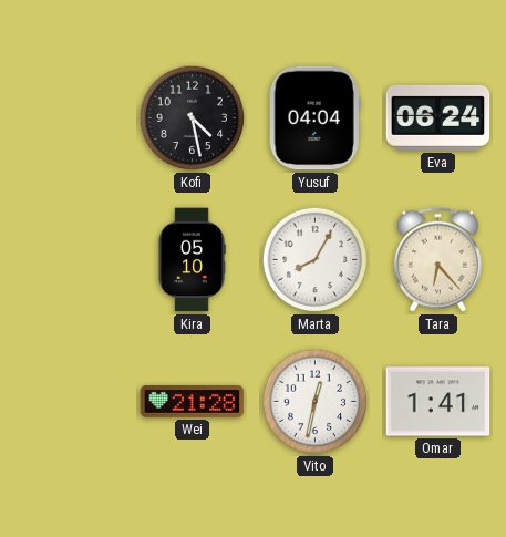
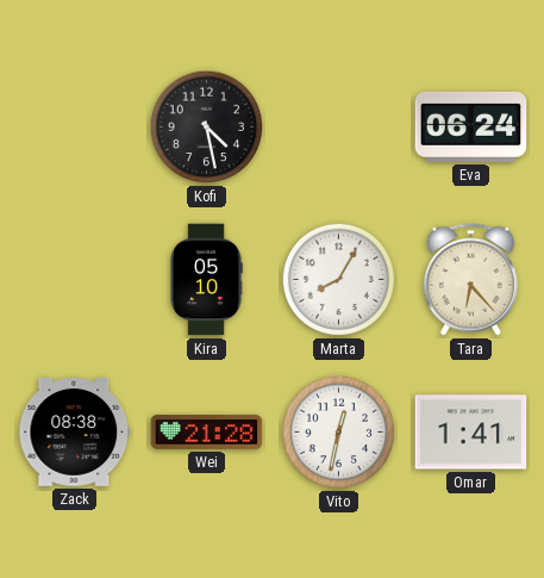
Yusuf: 04:04 -> none
Zack: none -> 08:38
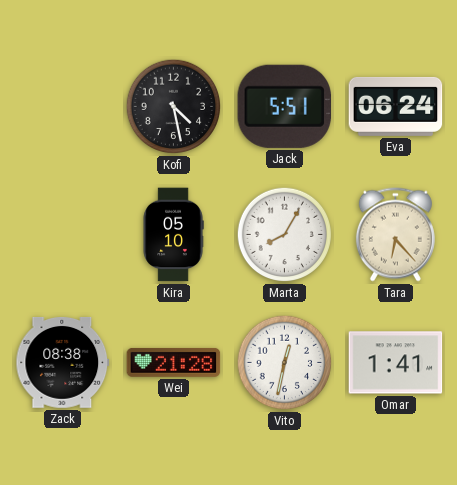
Jack: none -> 5:51
